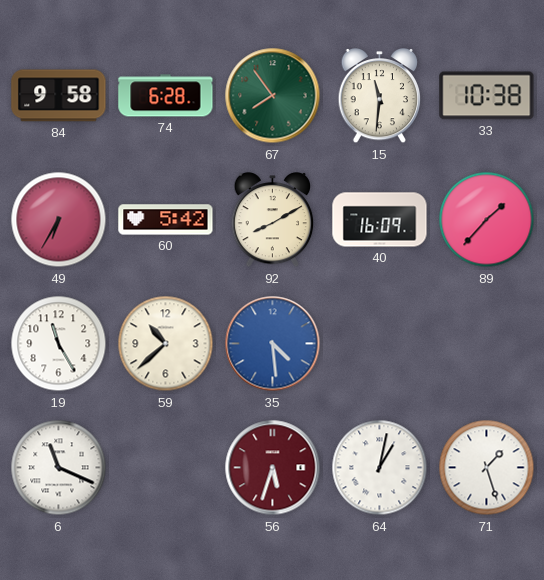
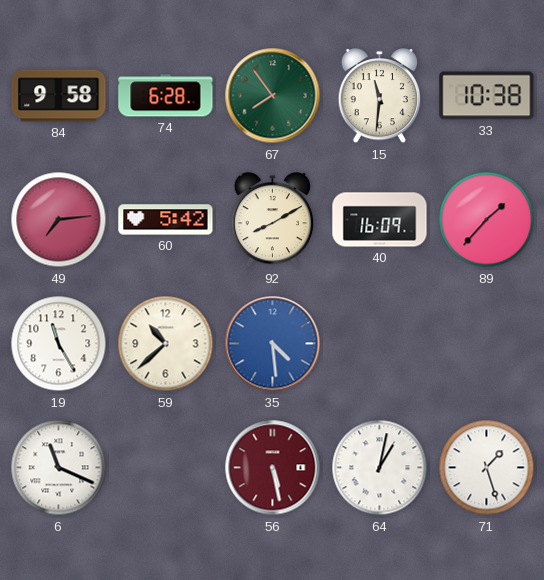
49: 6:35 -> 7:14
56: 5:33 -> 5:28
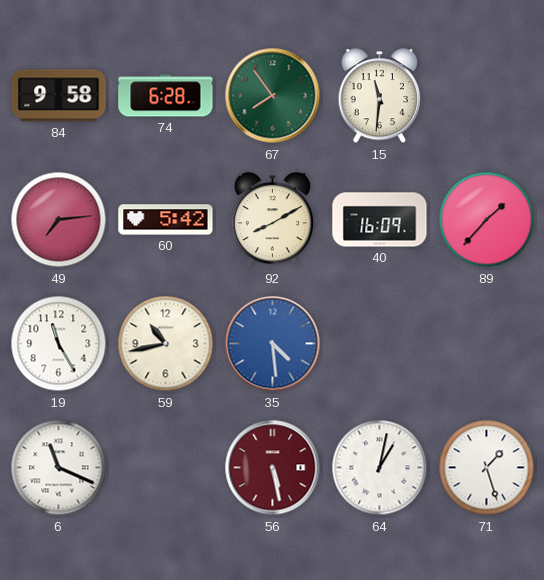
33: 10:38 -> none
59: 10:38 -> 10:43
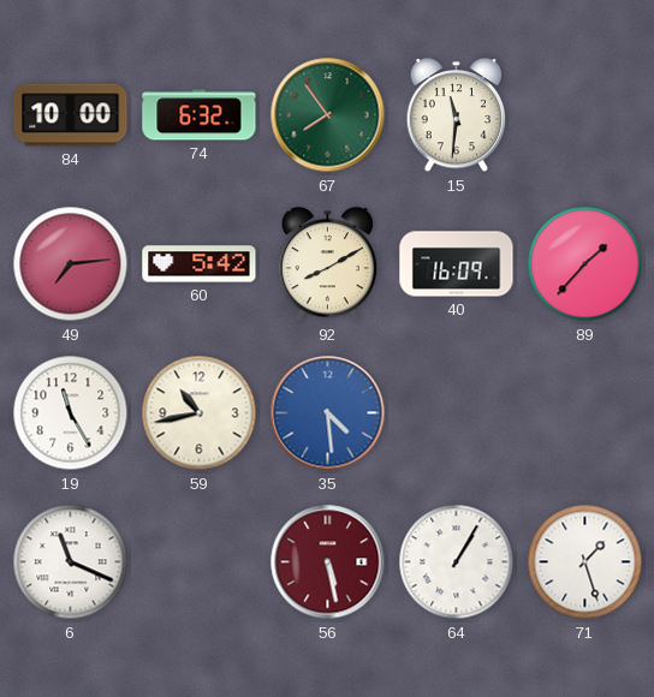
84: 9:58 -> 10:00
74: 6:28 -> 6:32
64: 1:02 -> 1:05
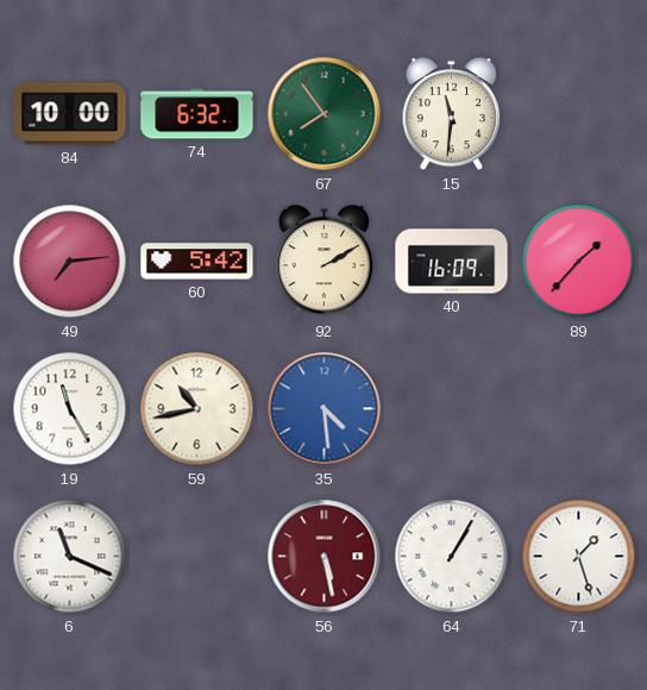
92: 8:10 -> 2:10
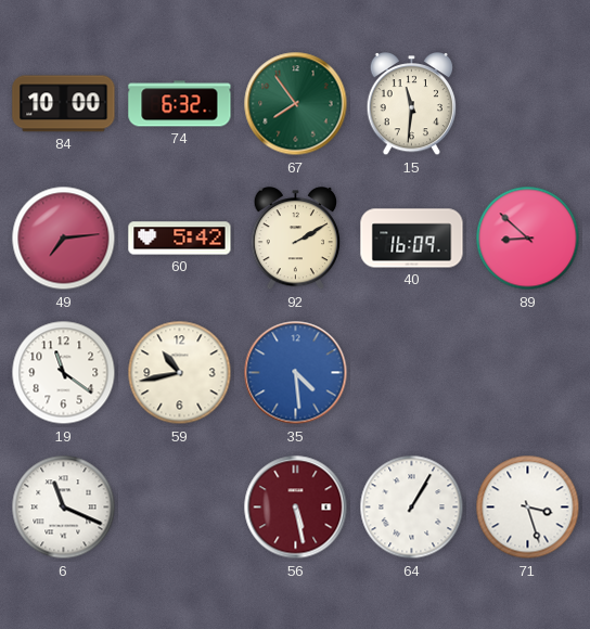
89: 1:37 -> 8:52
19: 11:25 -> 11:21
71: 1:27 -> 3:27
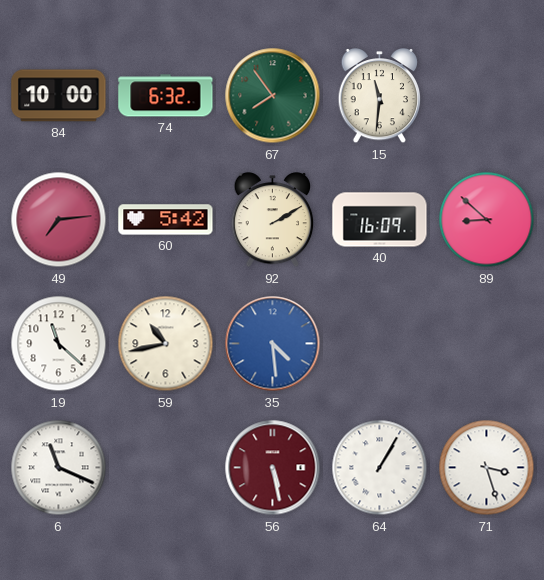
19: 11:21 -> 11:22
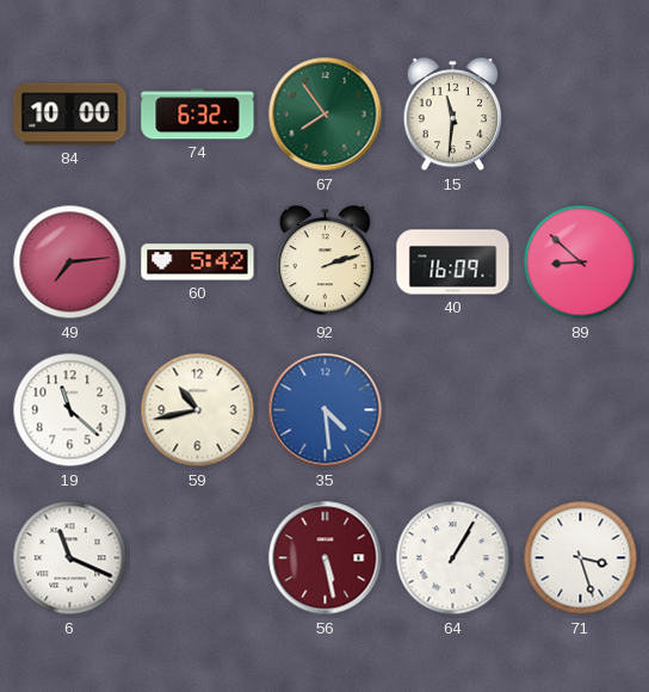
92: 2:10 -> 2:12
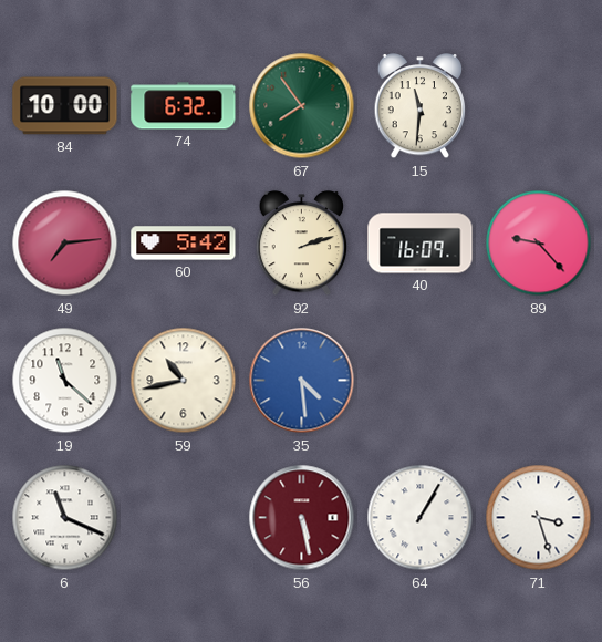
89: 8:52 -> 9:23
